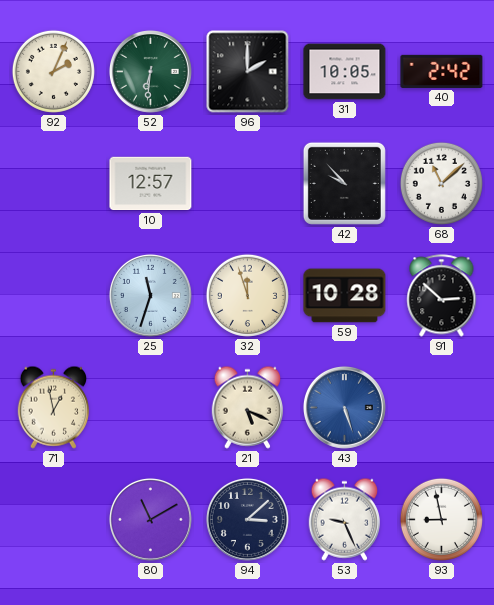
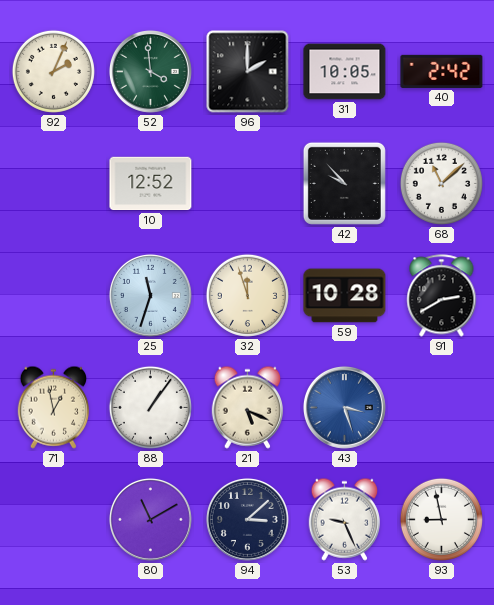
52: 6:31 -> 3:59
10: 12:57 -> 12:52
91: 2:52 -> 2:40
88: none -> 1:06
43: 5:27 -> 3:27
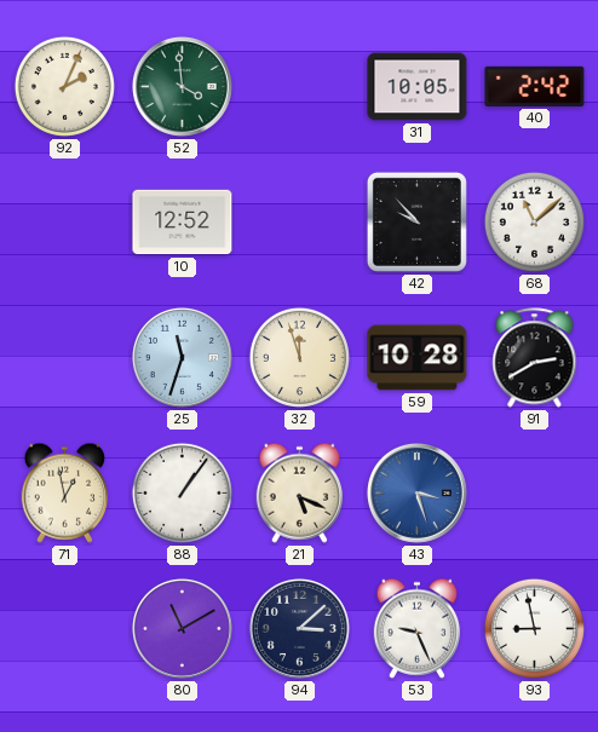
96: 2:00 -> none
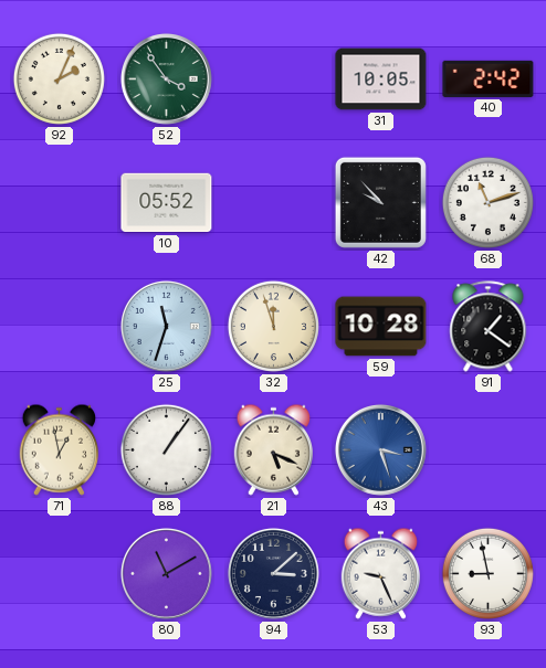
52: 3:59 -> 3:54
10: 12:52 -> 05:52
68: 11:08 -> 11:12
91: 2:40 -> 1:21
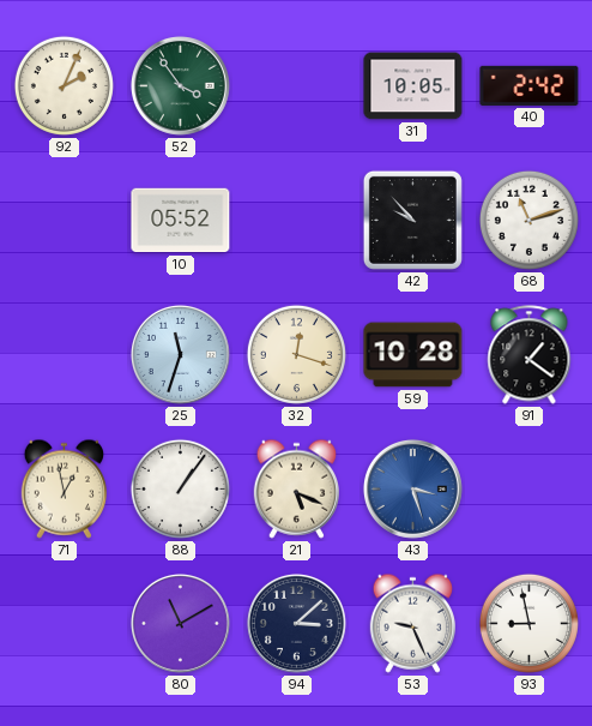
32: 11:57 -> 12:18
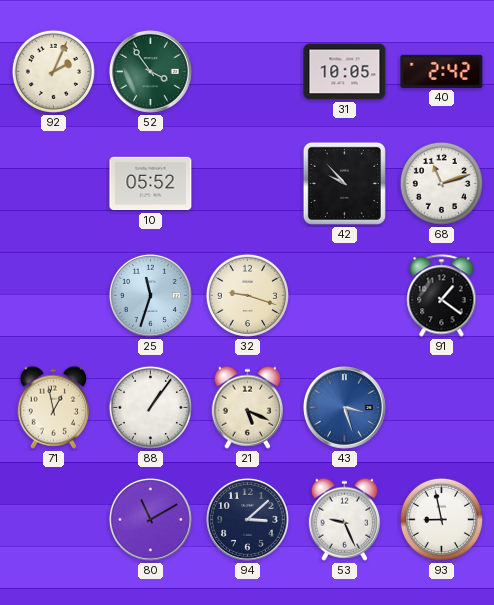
32: 12:18 -> 9:18
59: 10:28 -> none
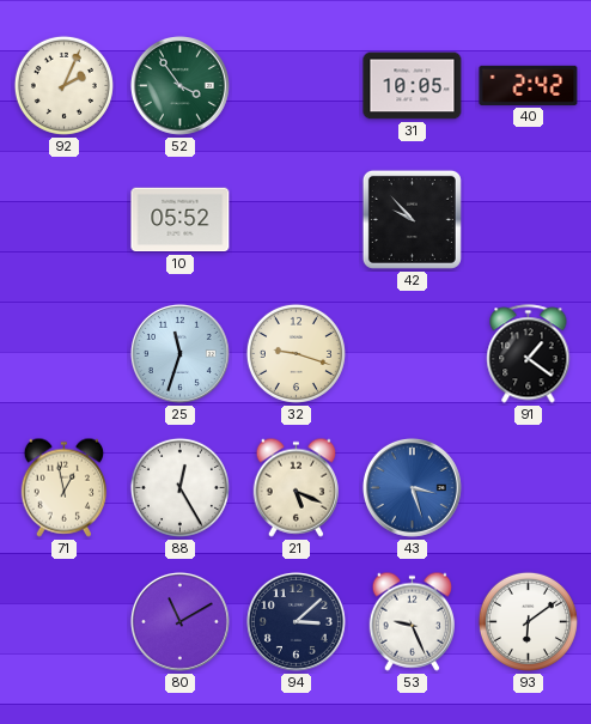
68: 11:12 -> none
88: 1:06 -> 12:25
93: 8:58 -> 6:09
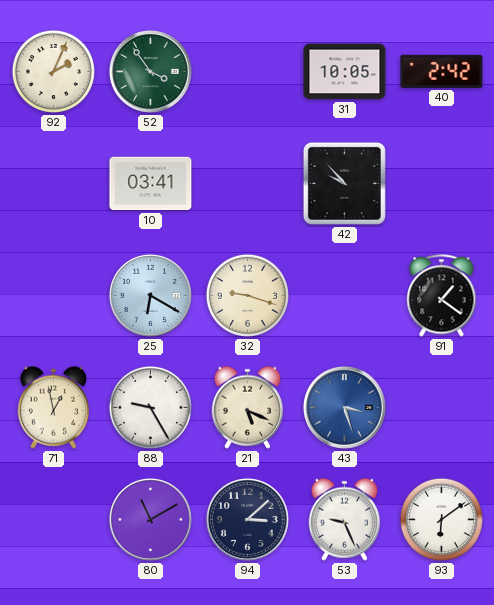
10: 05:52 -> 03:41
25: 11:33 -> 6:20
88: 12:25 -> 9:25
